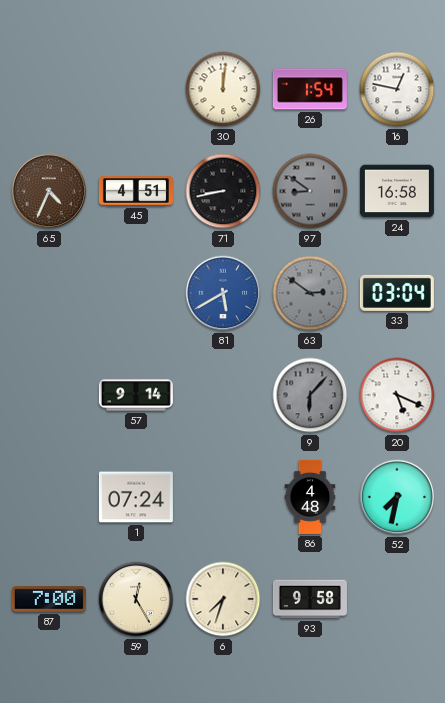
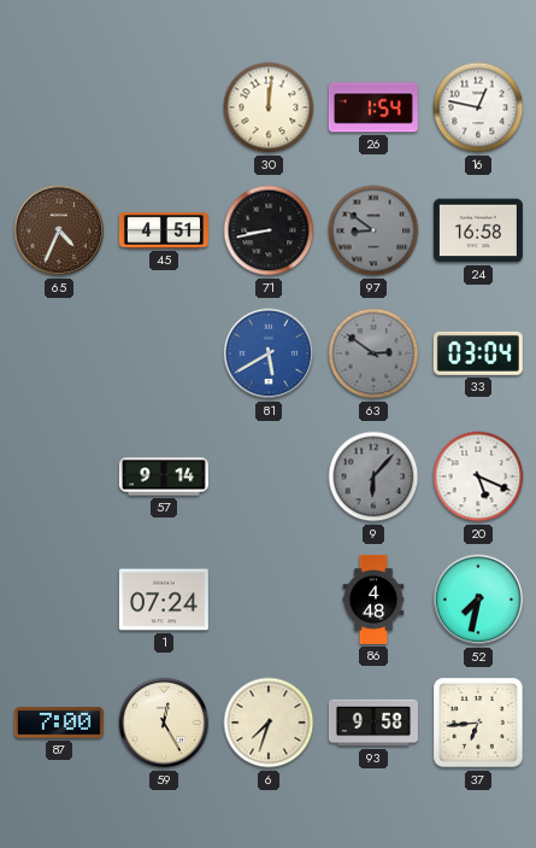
37: none -> 6:44
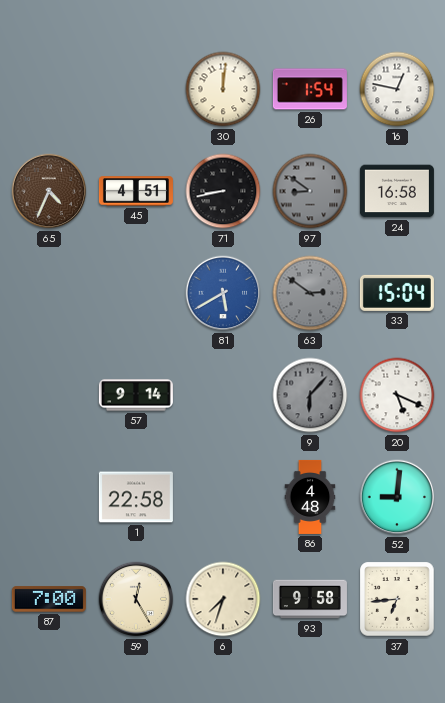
33: 03:04 -> 15:04
1: 07:24 -> 22:58
52: 7:32 -> 9:01
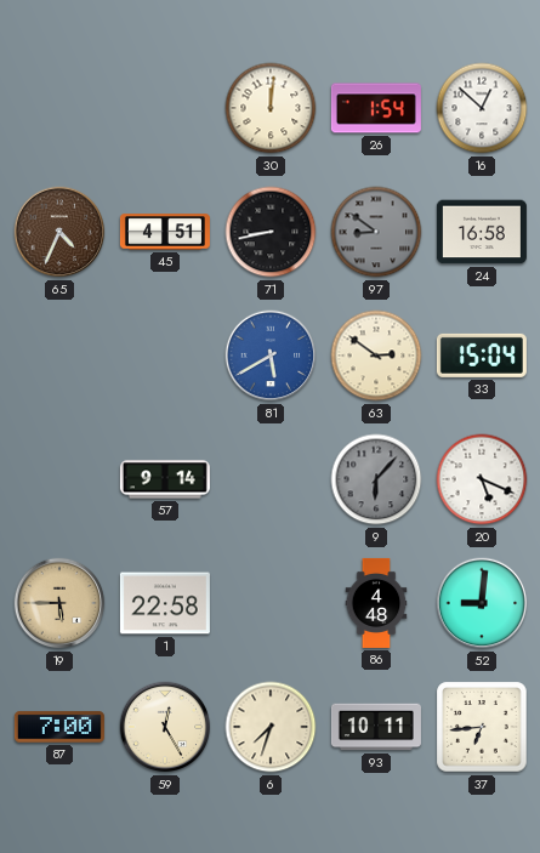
16: 12:47 -> 12:52
63 dial: grey -> cream
19: none -> 5:45
93: 9:58 -> 10:11
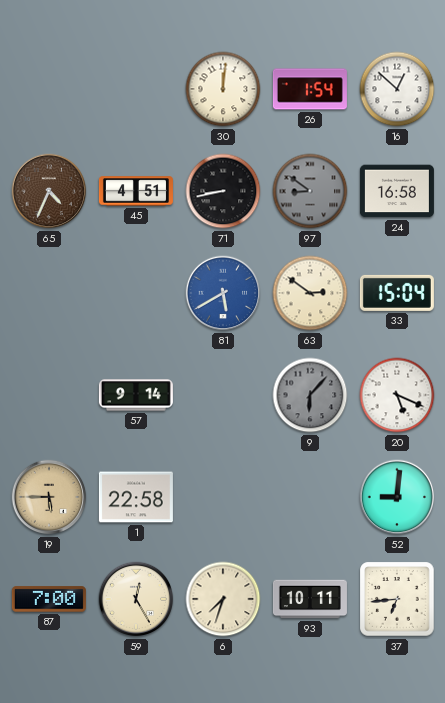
86: 4:48 -> none
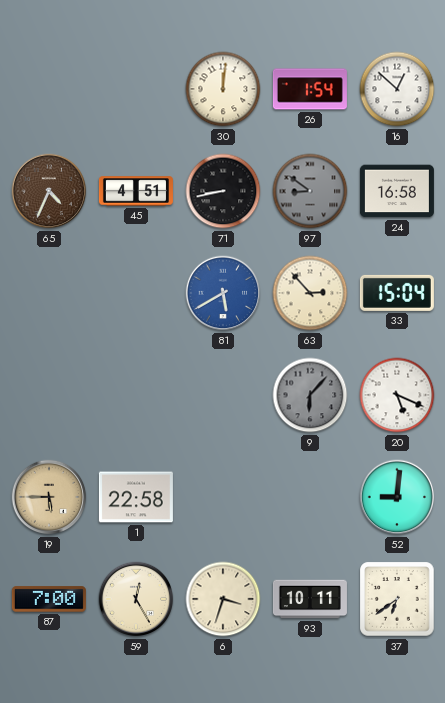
63: 2:51 -> 2:53
57: 9:14 -> none
6: 7:33 -> 3:33
37: 6:44 -> 6:39
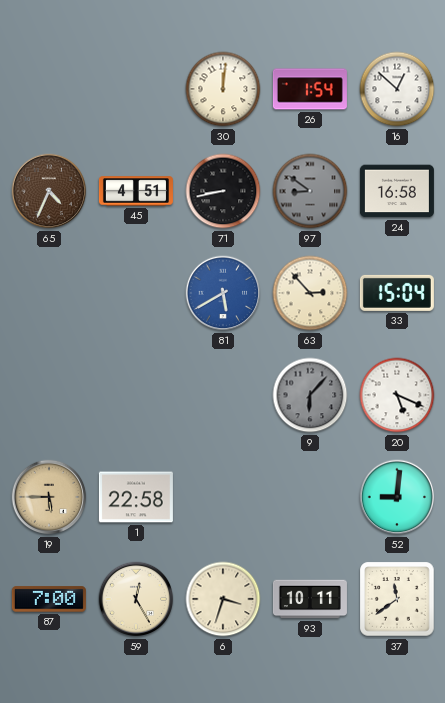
37: 6:39 -> 11:39
